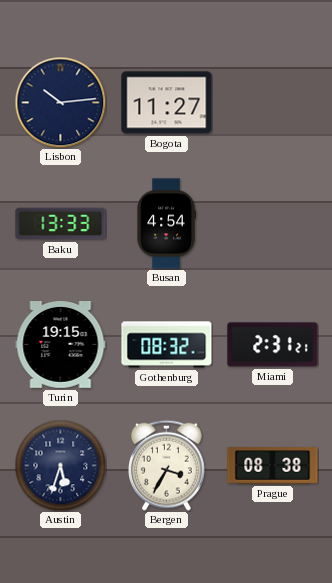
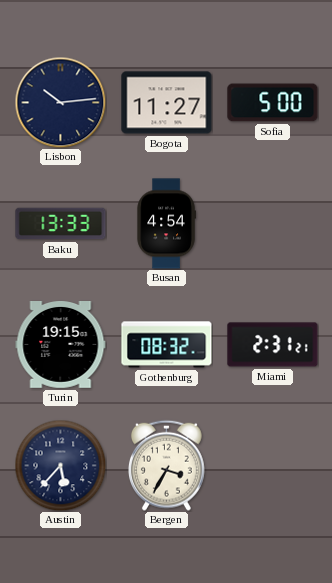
Sofia: none -> 5:00
Austin: 5:33 -> 5:37
Prague: 08:38 -> none
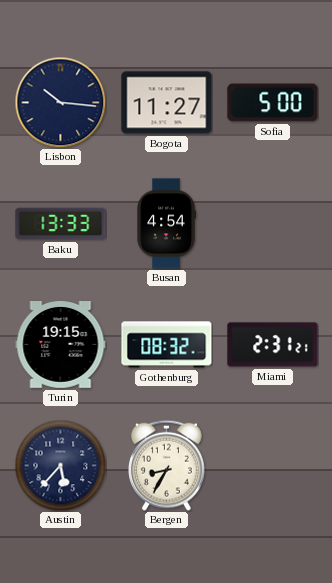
Lisbon: 10:14 -> 10:16
Bergen: 3:35 -> 8:35
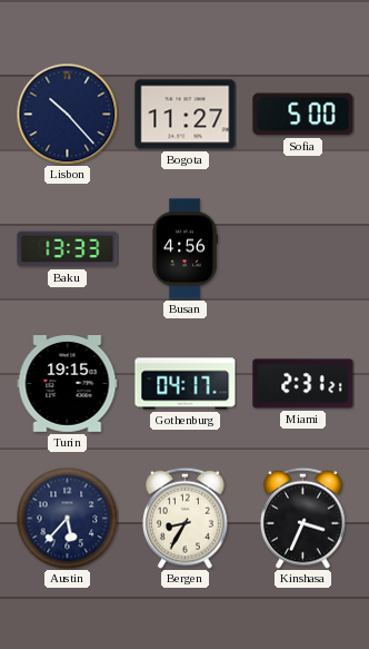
Lisbon: 10:16 -> 10:23
Busan: 4:54 -> 4:56
Gothenburg: 08:32 -> 04:17
Kinshasa: none -> 3:34
